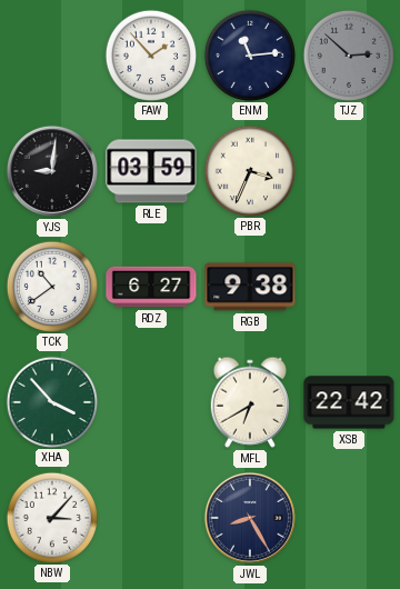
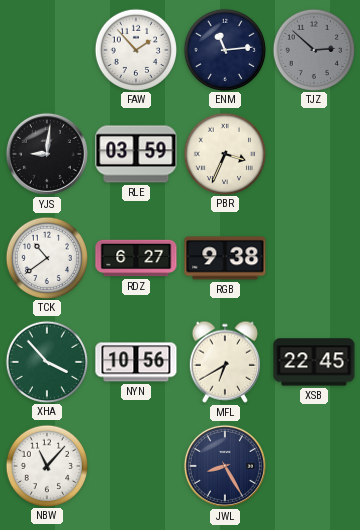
NYN: none -> 10:56
XSB: 22:42 -> 22:45
NBW: 3:07 -> 11:07
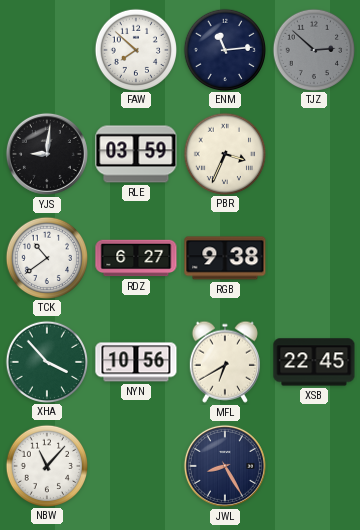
FAW: 1:53 -> 7:52
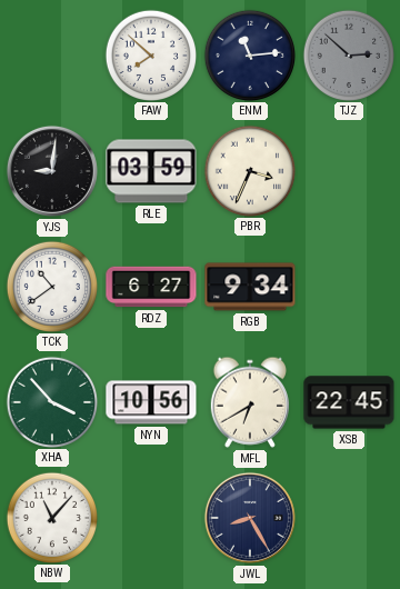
RGB: 9:38 -> 9:34
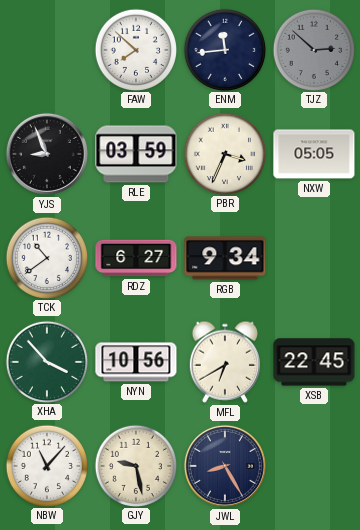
ENM: 11:14 -> 11:44
YJS: 9:01 -> 8:56
NXW: none -> 05:05
GJY: none -> 9:28
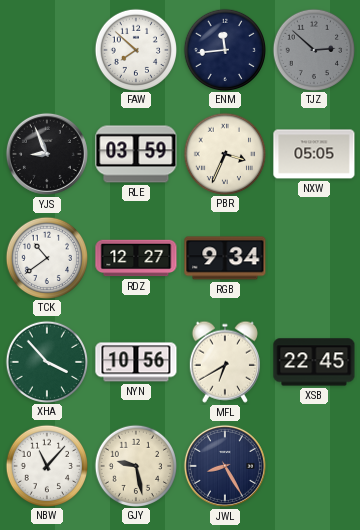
RDZ: 6:27 -> 12:27
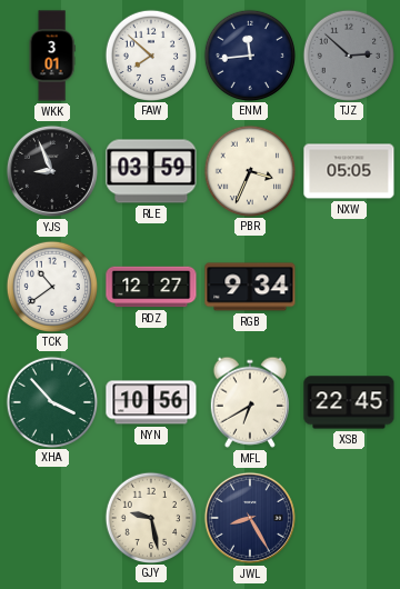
WKK: none -> 3:01
NBW: 11:07 -> none
